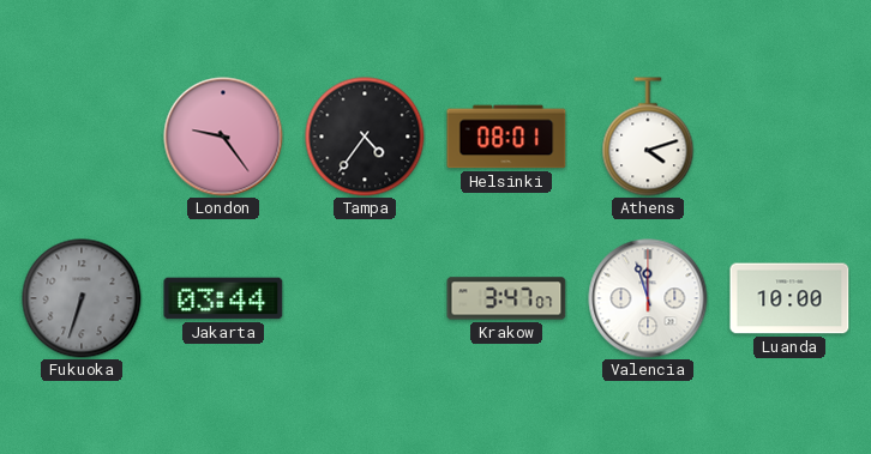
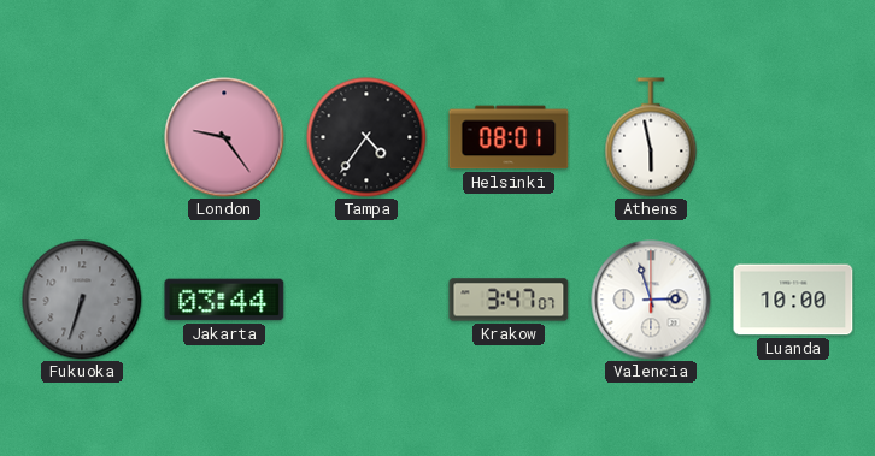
Athens: 4:12 -> 5:58
Valencia: 11:57 -> 2:57
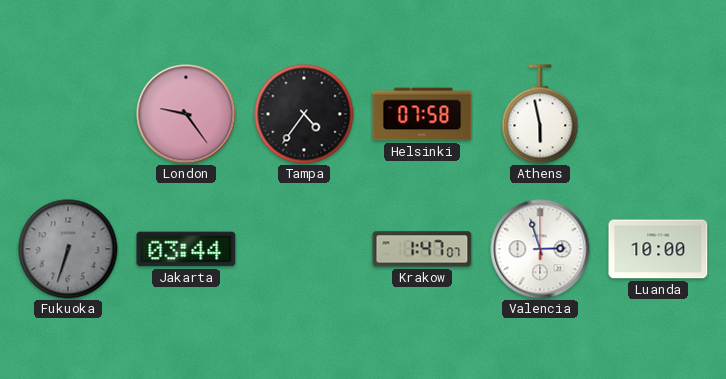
Helsinki: 08:01 -> 07:58
Krakow: 3:47 -> 1:47
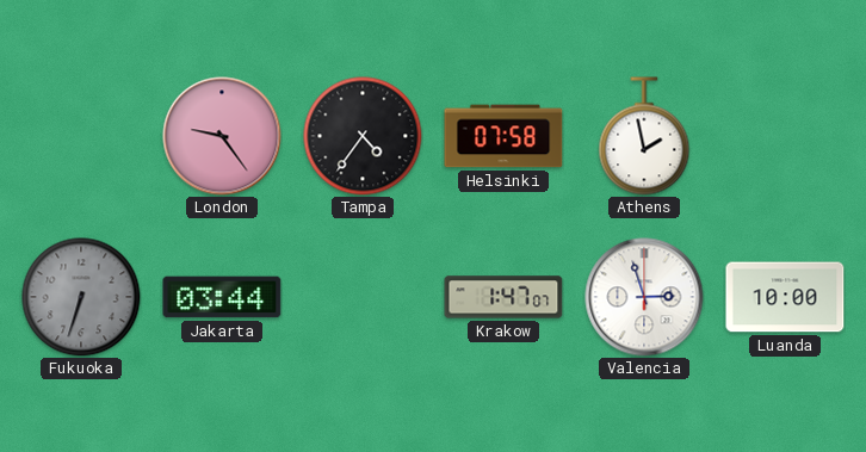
Athens: 5:58 -> 1:58
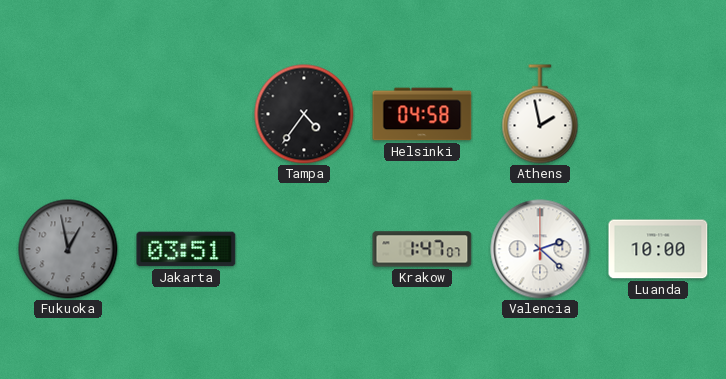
London: 9:24 -> none
Helsinki: 07:58 -> 04:58
Fukuoka: 6:33 -> 12:58
Jakarta: 03:44 -> 03:51
Valencia: 2:57 -> 2:22
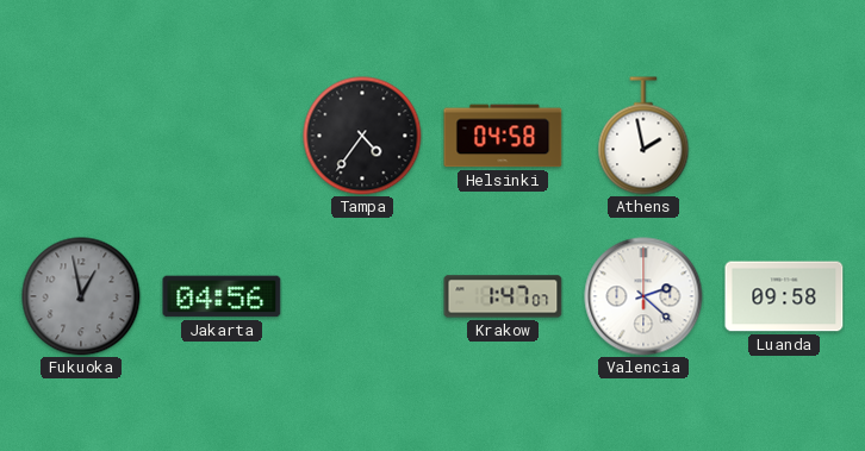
Jakarta: 03:51 -> 04:56
Luanda: 10:00 -> 09:58
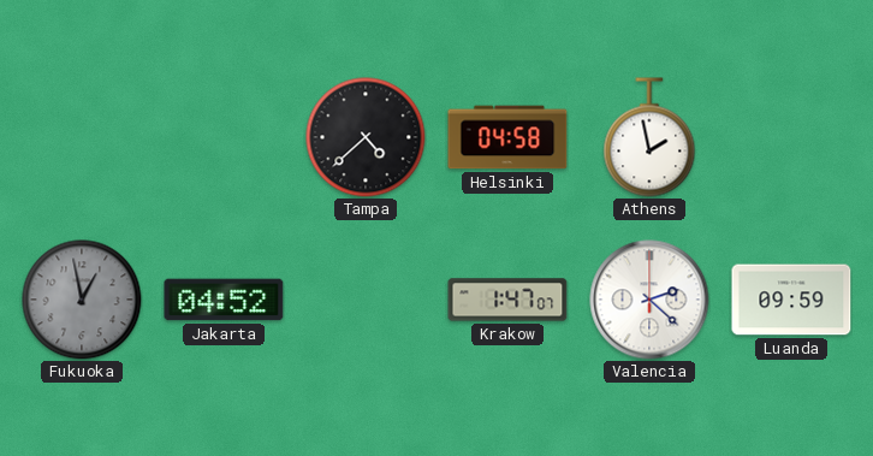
Tampa: 4:36 -> 4:38
Jakarta: 04:56 -> 04:52
Luanda: 09:58 -> 09:59
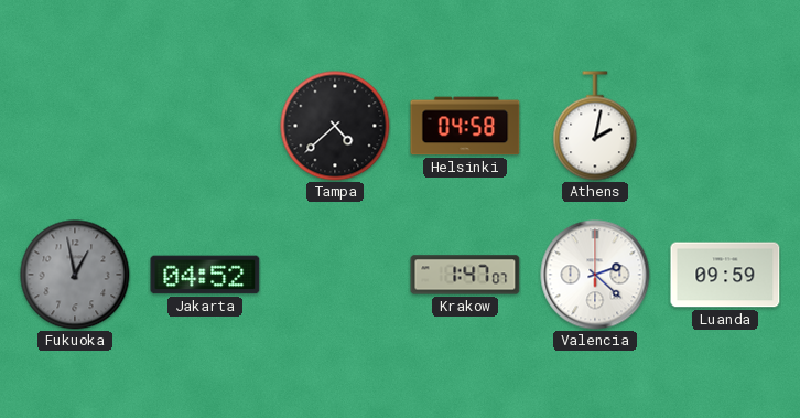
Athens: 1:58 -> 2:02
